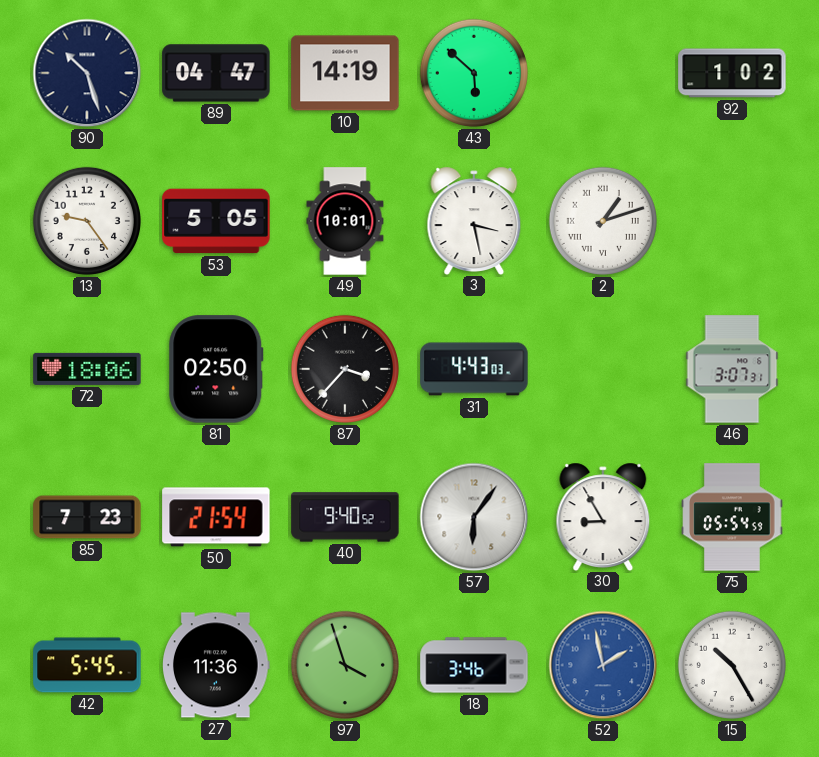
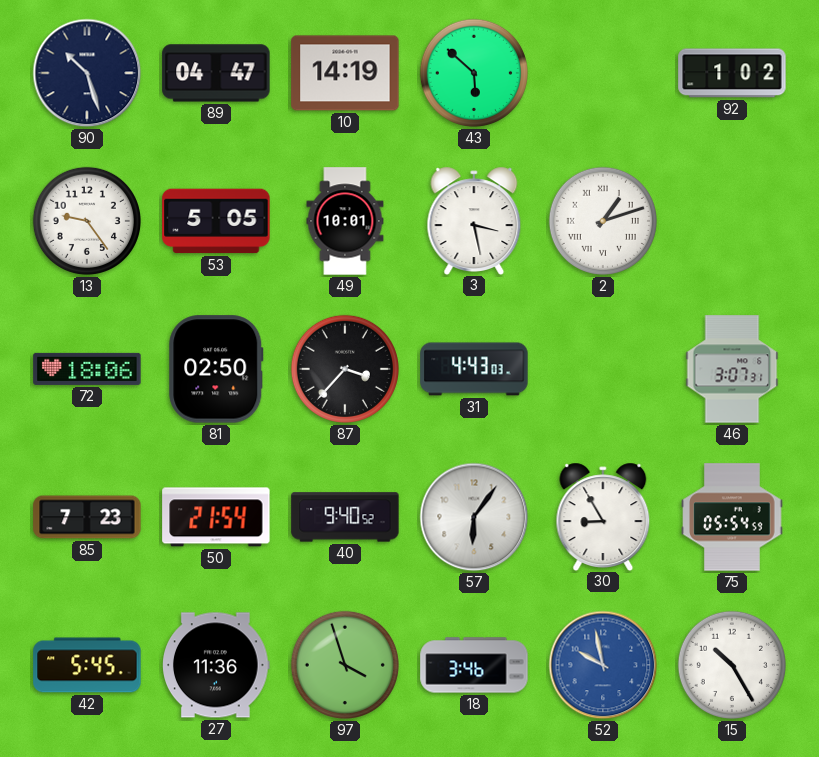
52: 1:58 -> 9:58
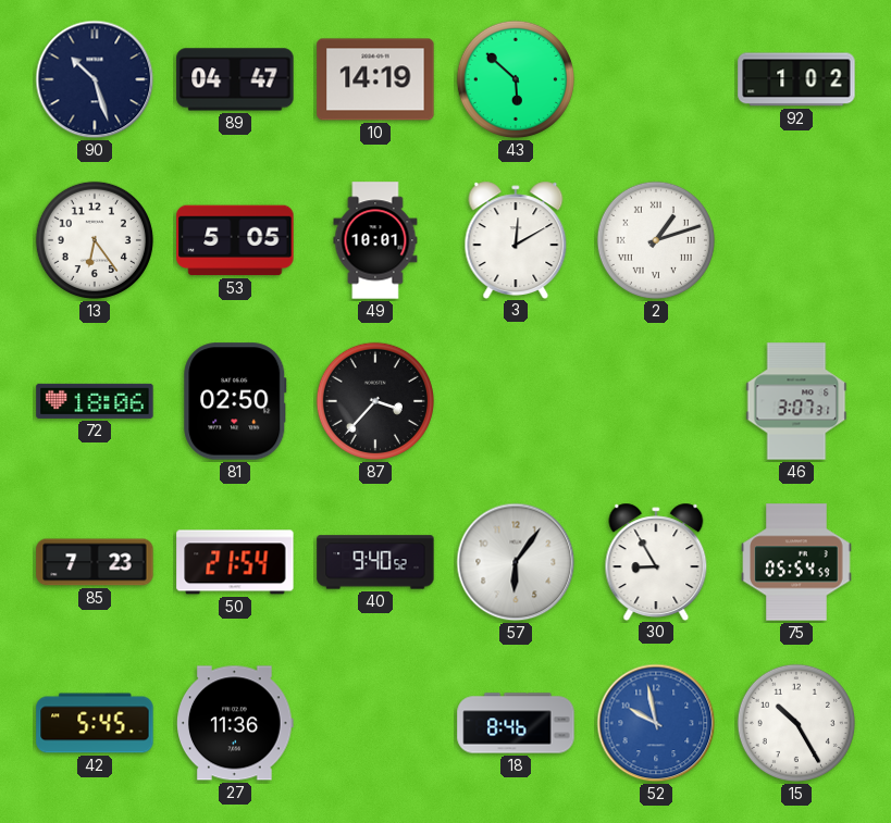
13: 9:24 -> 6:24
3: 3:28 -> 12:10
31: 4:43 -> none
97: 3:57 -> none
18: 3:46 -> 8:46
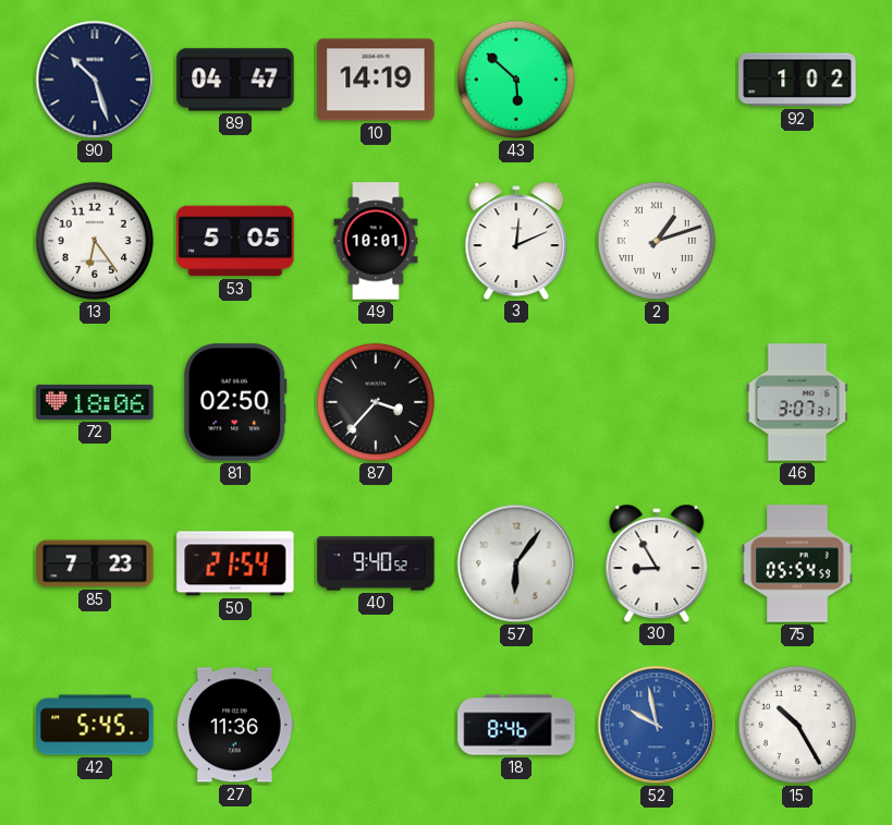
3: 12:10 -> 12:11
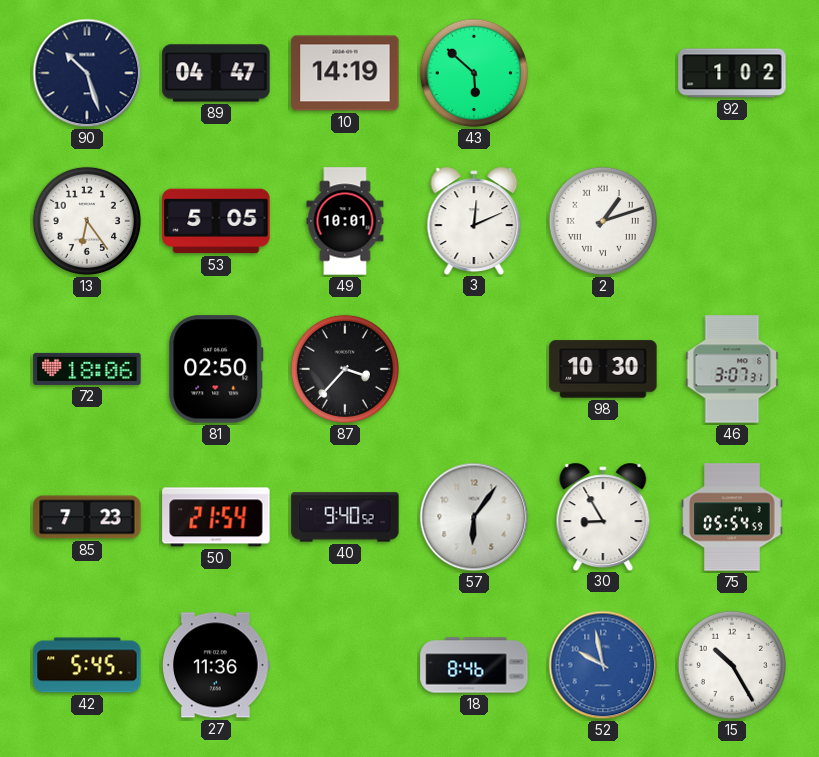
98: none -> 10:30
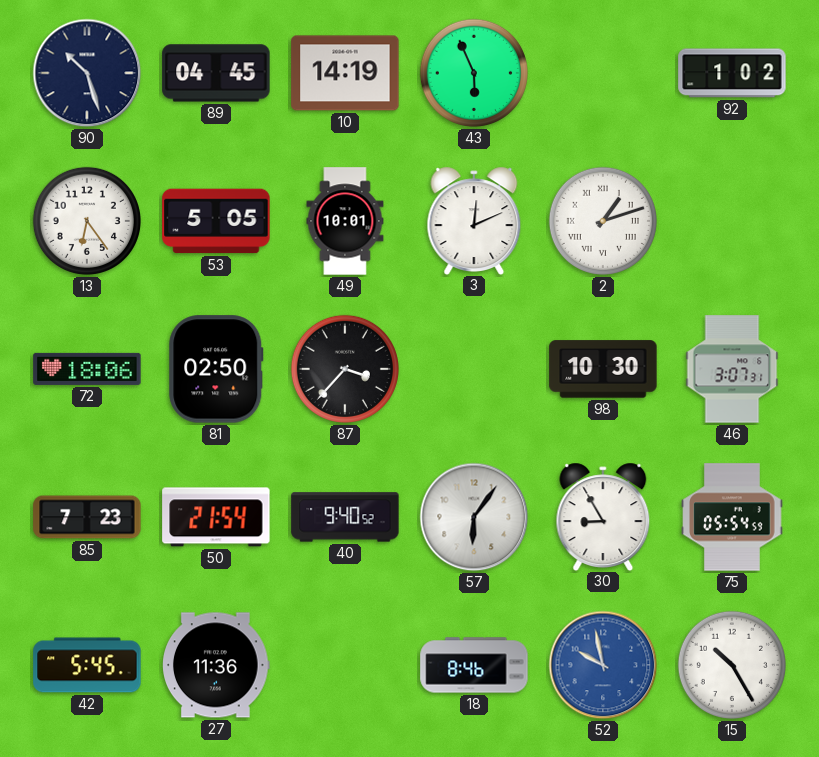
89: 04:47 -> 04:45
43: 5:52 -> 5:56
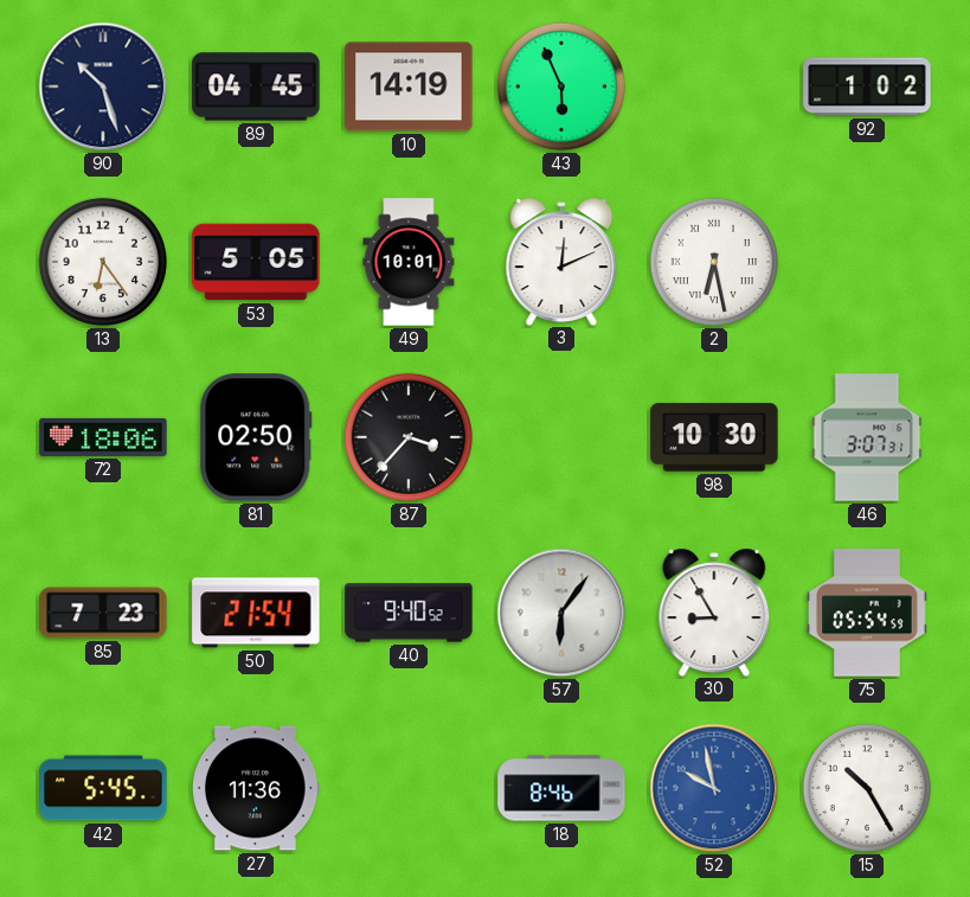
2: 1:12 -> 6:28
